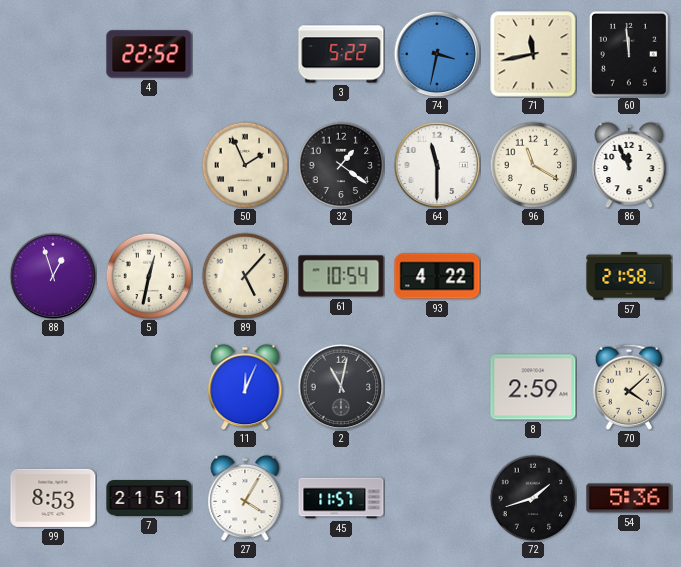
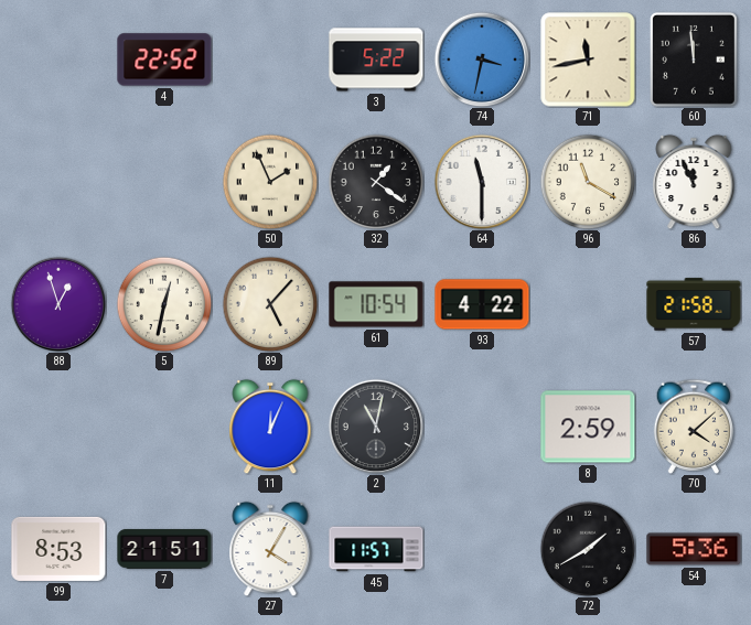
72: 1:42 -> 1:40
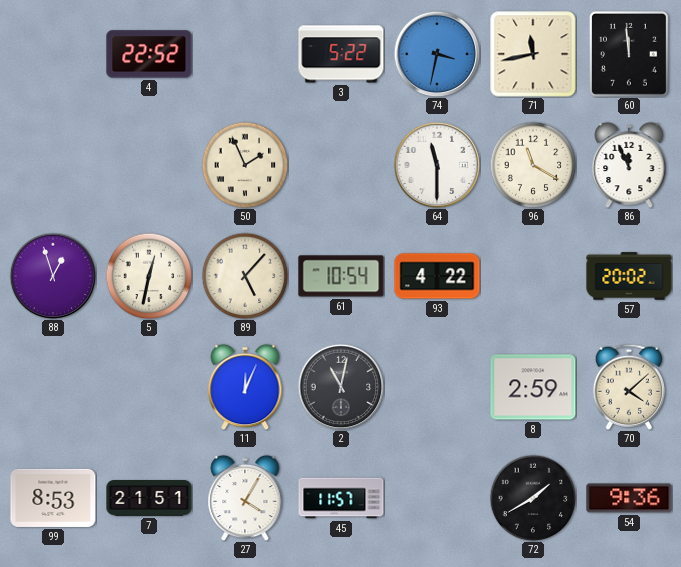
32: 1:21 -> none
57: 21:58 -> 20:02
54: 5:36 -> 9:36
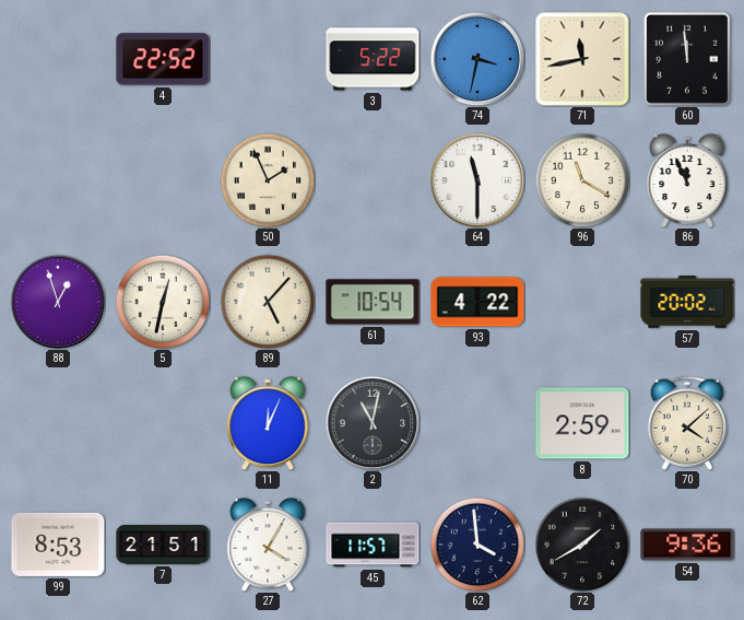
62: none -> 3:59
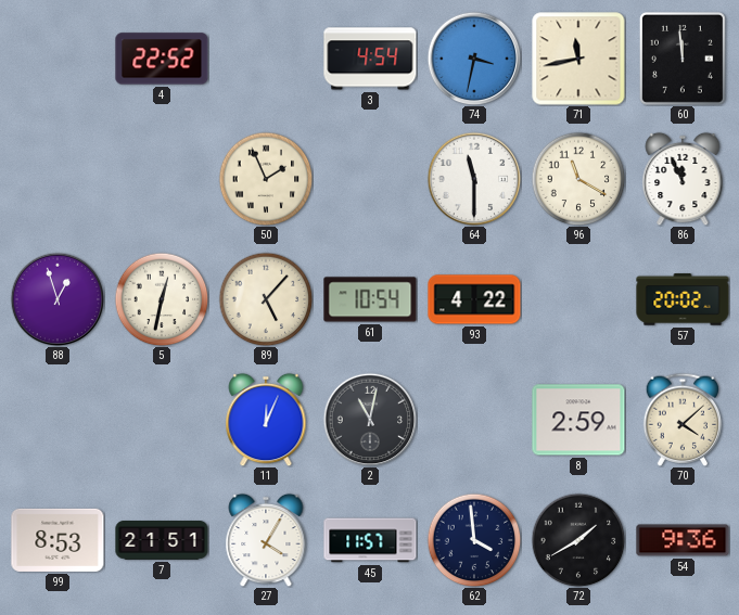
3: 5:22 -> 4:54
